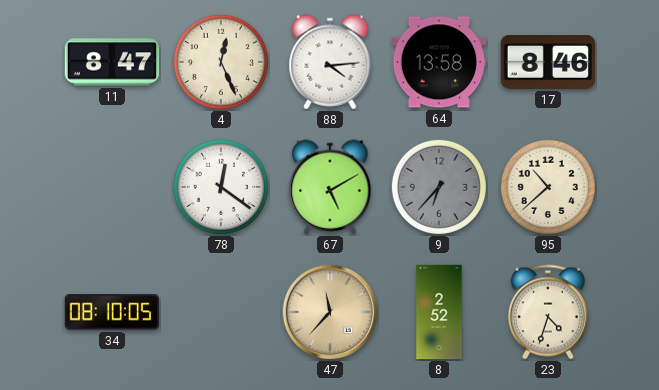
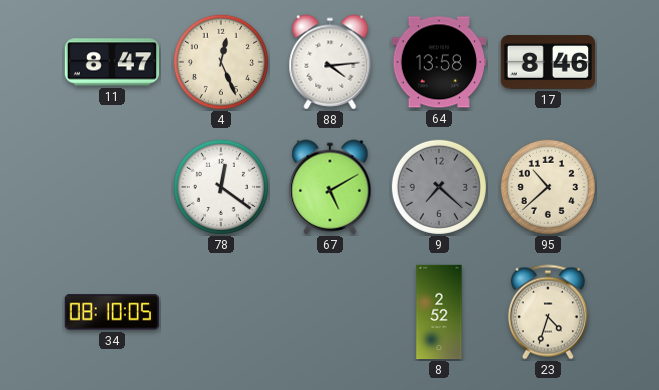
9: 6:37 -> 7:22
47: 11:37 -> none
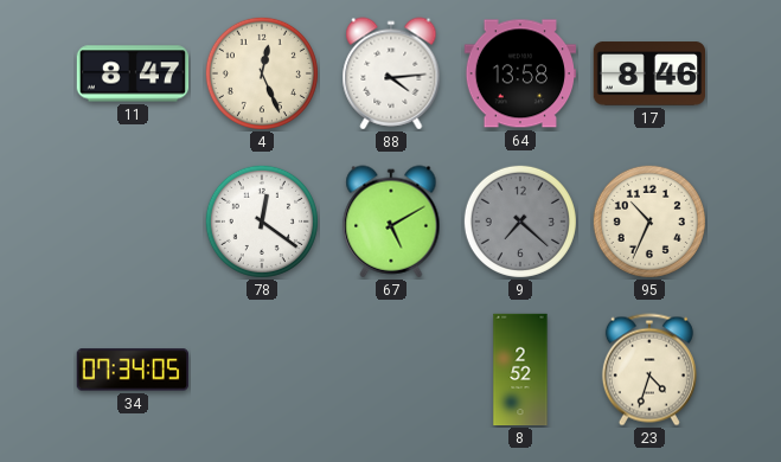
95: 10:38 -> 10:34
34: 08:10 -> 07:34
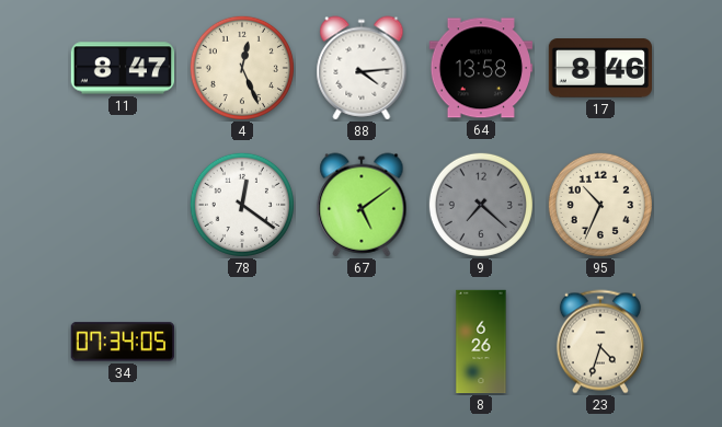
67: 5:10 -> 5:09
8: 2:52 -> 6:26
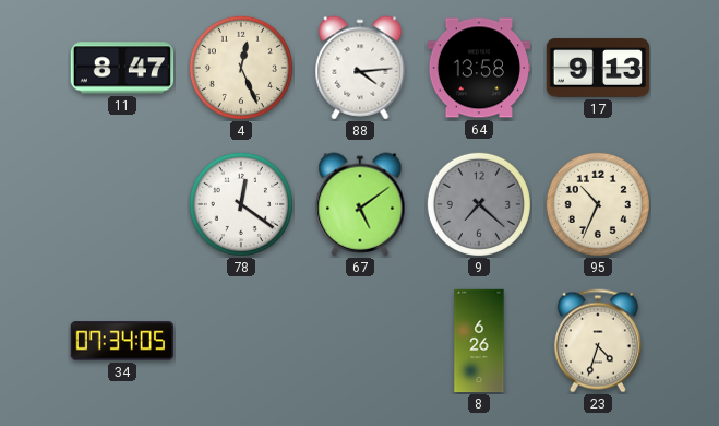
17: 8:46 -> 9:13
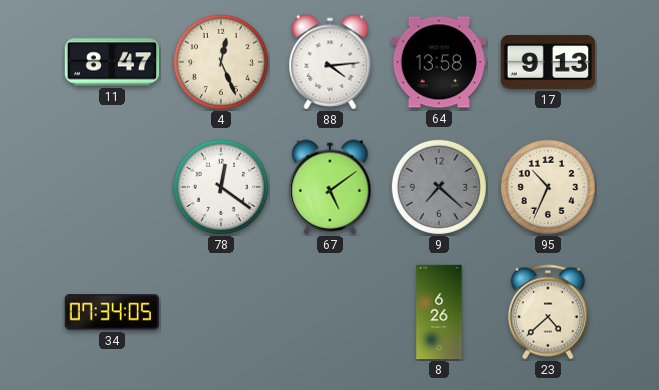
23: 4:33 -> 4:38
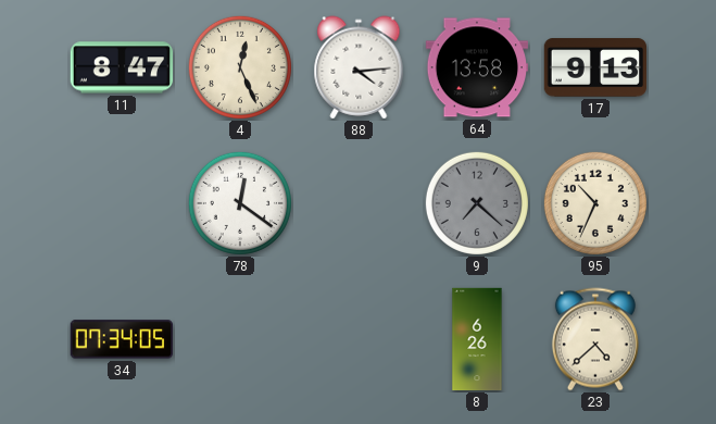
67: 5:09 -> none
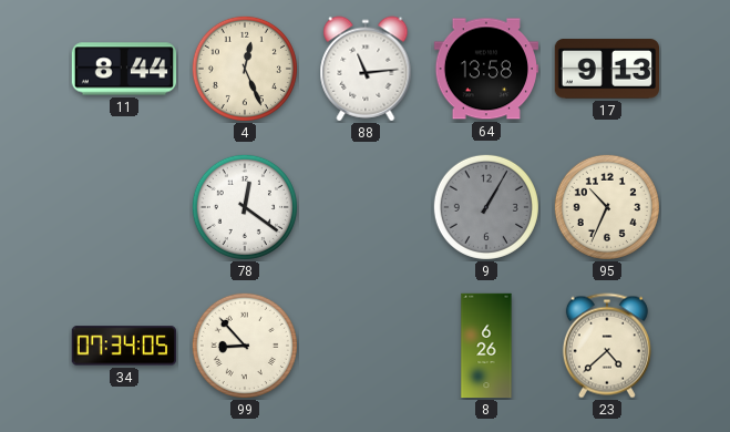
11: 8:47 -> 8:44
88: 4:14 -> 11:14
9: 7:22 -> 1:05
99: none -> 8:53
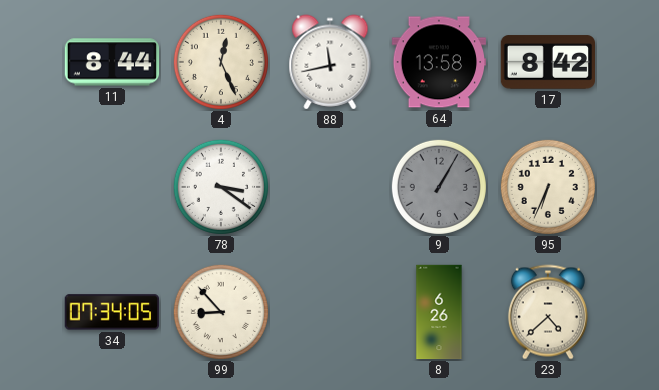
88: 11:14 -> 11:43
17: 9:13 -> 8:42
78: 12:21 -> 3:21
95: 10:34 -> 6:34
